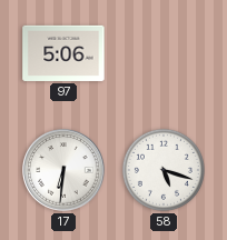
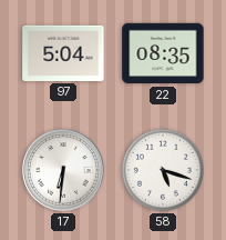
97: 5:06 -> 5:04
22: none -> 08:35
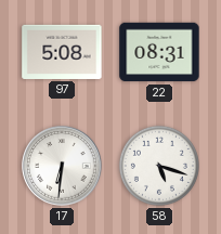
97: 5:04 -> 5:08
22: 08:35 -> 08:31
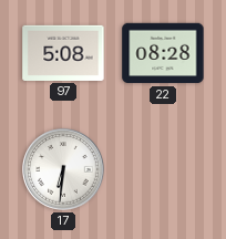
22: 08:31 -> 08:28
58: 5:18 -> none
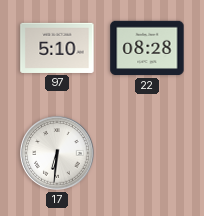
97: 5:08 -> 5:10
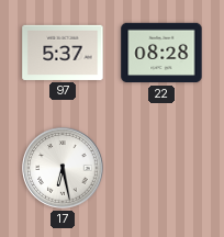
97: 5:10 -> 5:37
17: 6:31 -> 6:28
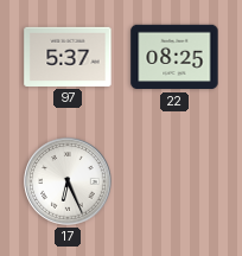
22: 08:28 -> 08:25
17: 6:28 -> 6:26
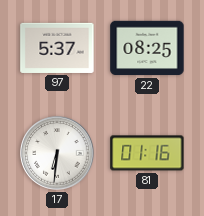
17: 6:26 -> 6:31
81: none -> 01:16
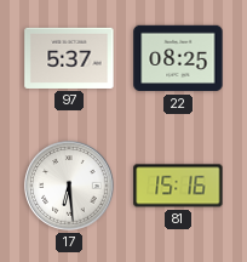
17: 6:31 -> 6:29
81: 01:16 -> 15:16
